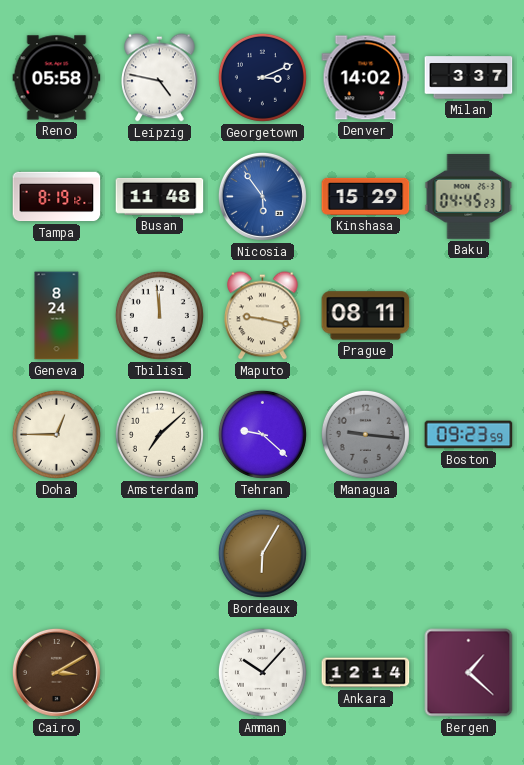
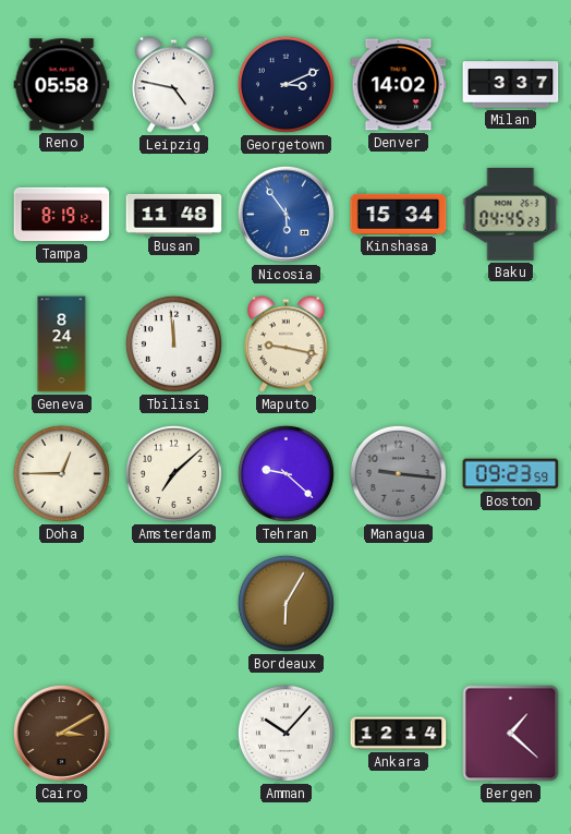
Kinshasa: 15:29 -> 15:34
Prague: 08:11 -> none
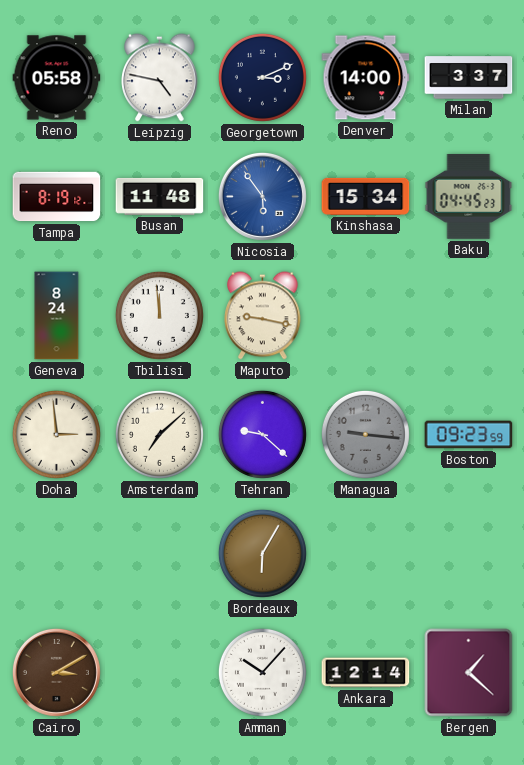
Denver: 14:02 -> 14:00
Doha: 12:45 -> 2:59
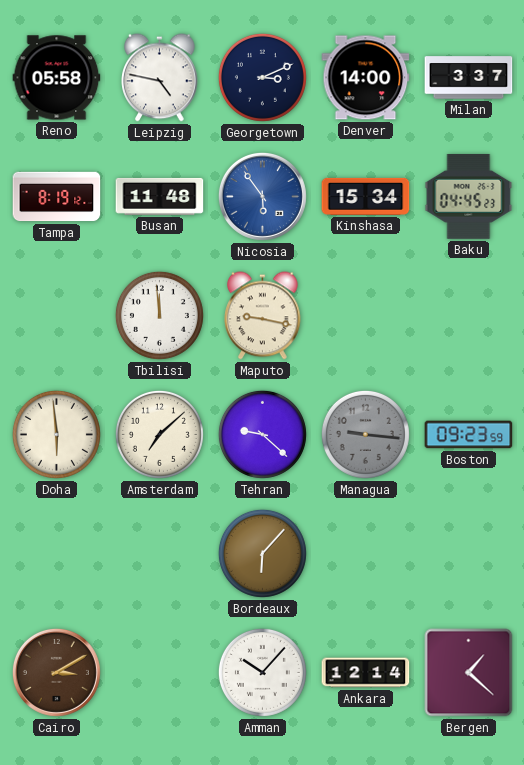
Geneva: 8:24 -> none
Doha: 2:59 -> 5:59
Bordeaux: 6:05 -> 6:07
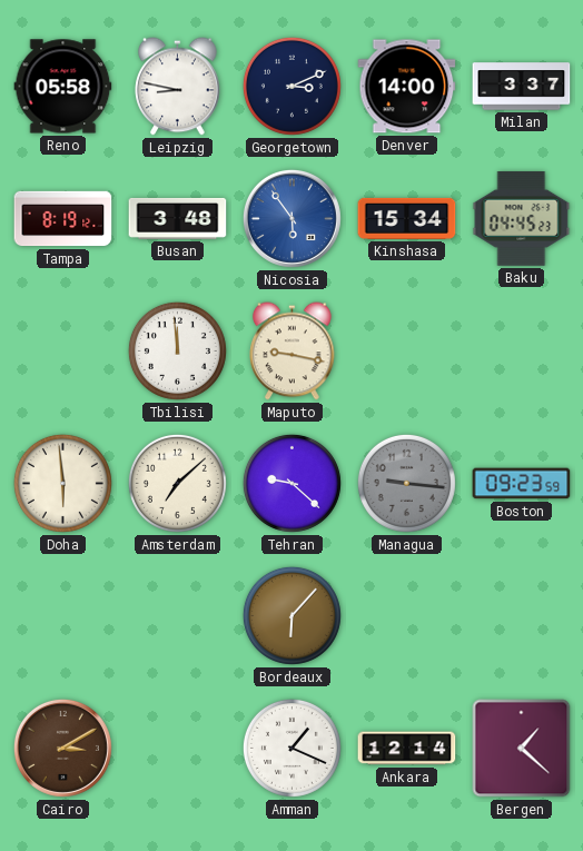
Leipzig: 4:47 -> 8:47
Busan: 11:48 -> 3:48
Amman: 10:07 -> 1:19
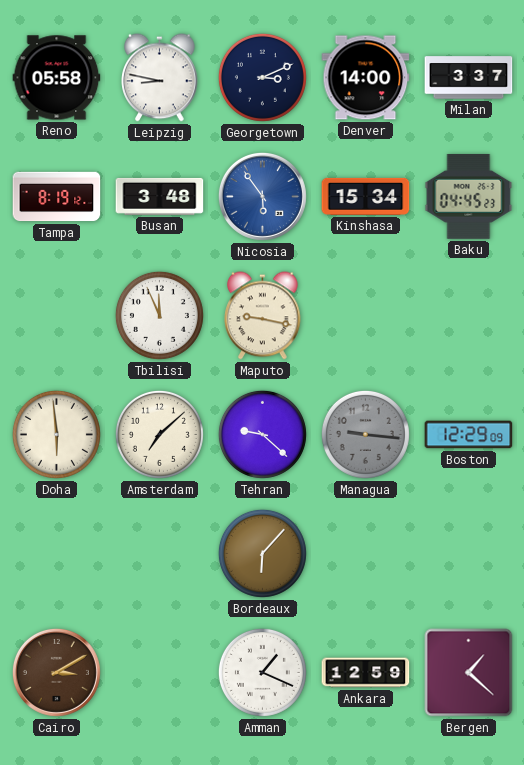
Tbilisi: 11:59 -> 11:56
Boston: 09:23 -> 12:29
Ankara: 12:14 -> 12:59
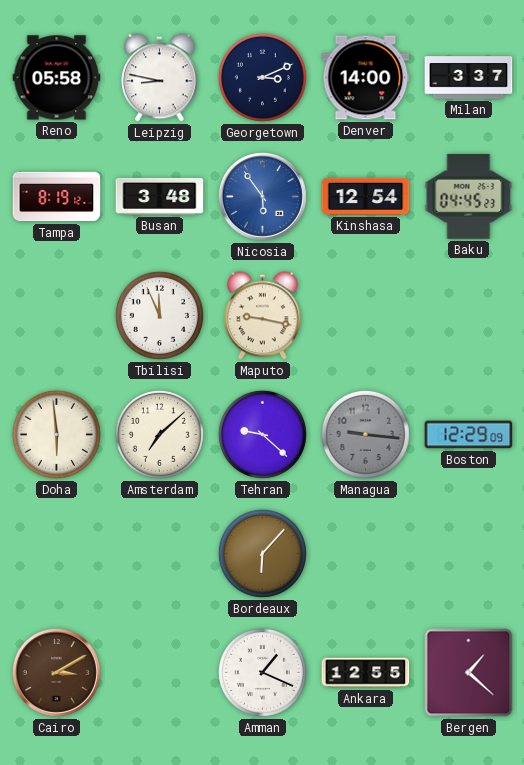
Kinshasa: 15:34 -> 12:54
Ankara: 12:59 -> 12:55
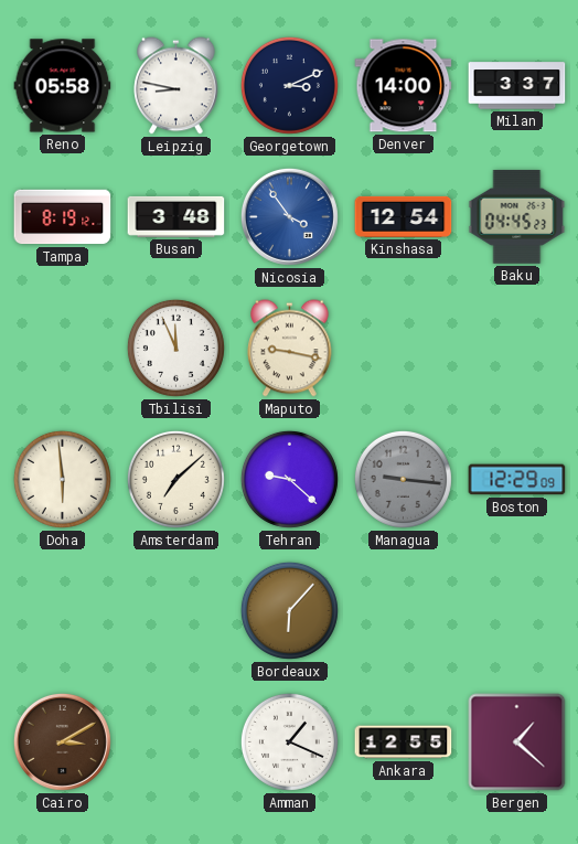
Nicosia: 5:54 -> 3:54
